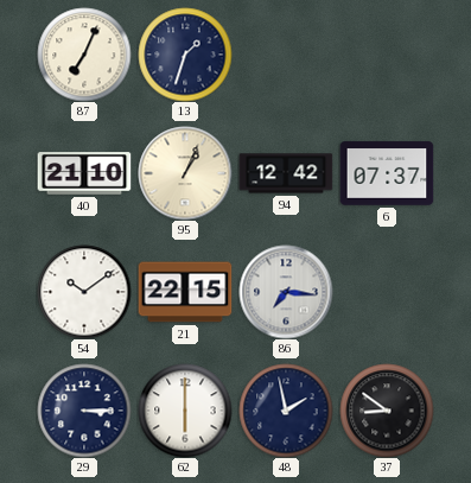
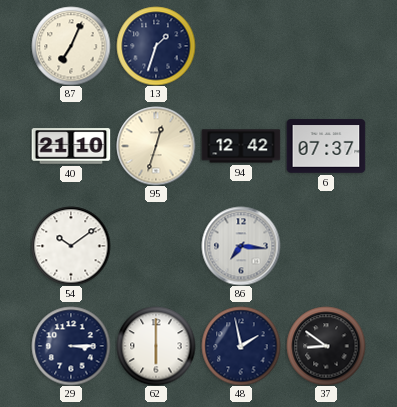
95: 1:04 -> 12:33
21: 22:15 -> none
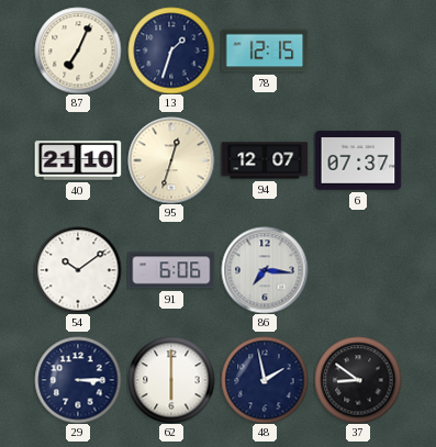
78: none -> 12:15
94: 12:42 -> 12:07
91: none -> 6:06
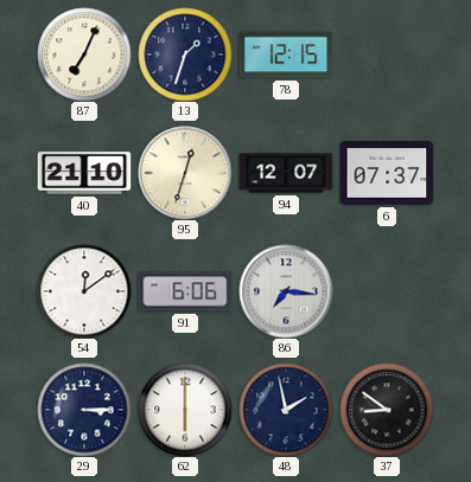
54: 10:09 -> 12:09
